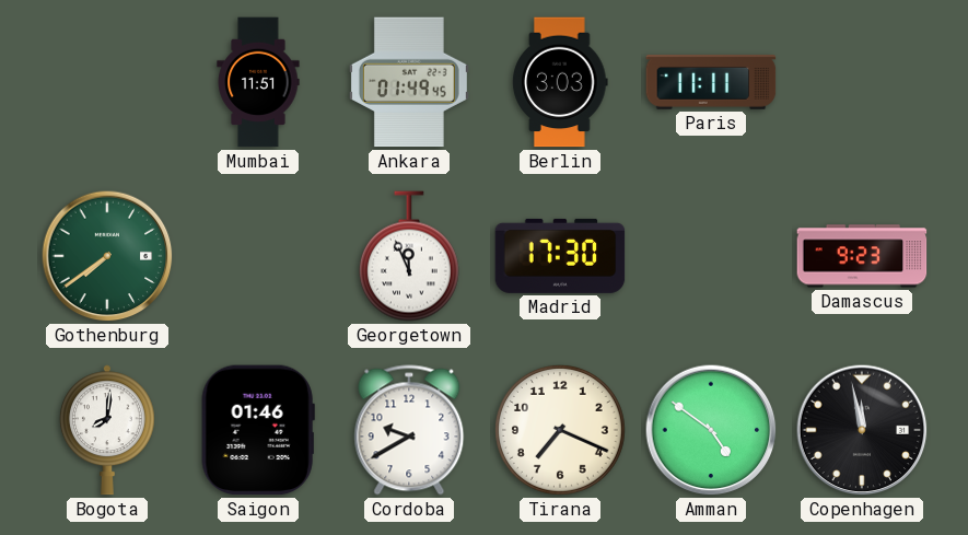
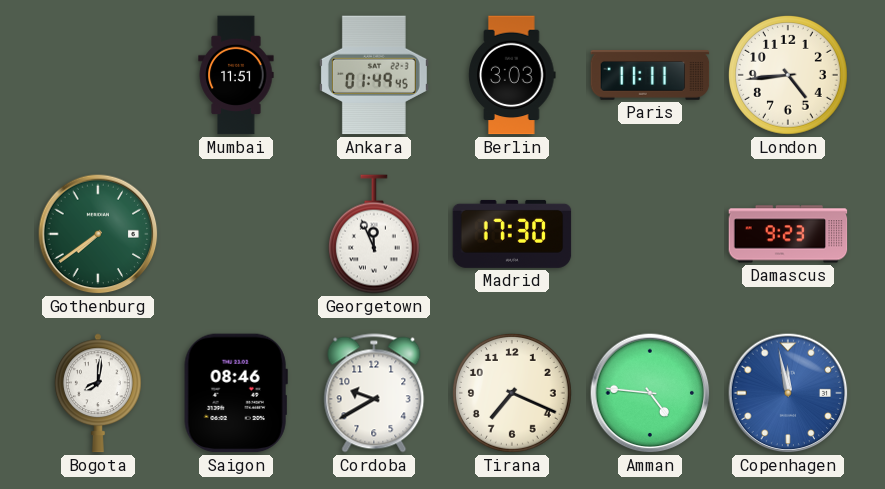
London: none -> 4:44
Saigon: 01:46 -> 08:46
Amman: 4:51 -> 4:46
Copenhagen dial: black -> blue
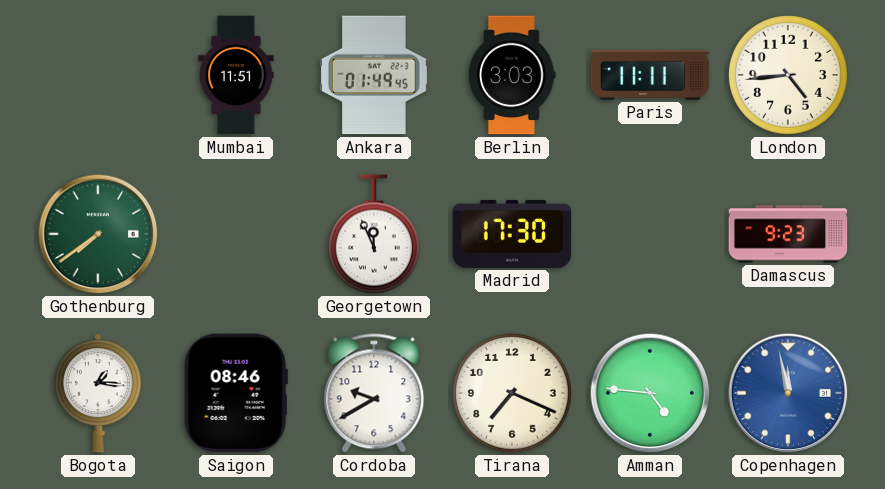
Bogota: 8:01 -> 1:16
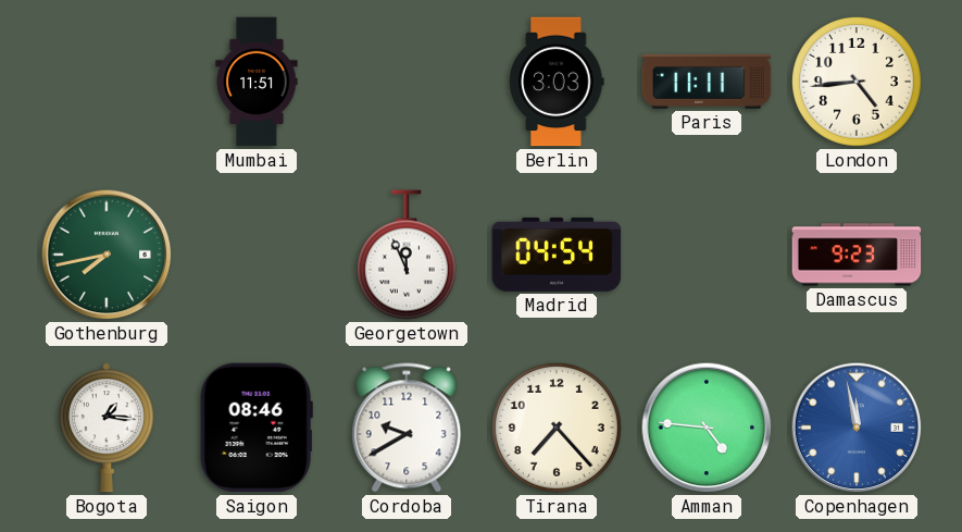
Ankara: 01:49 -> none
Gothenburg: 7:39 -> 7:43
Madrid: 17:30 -> 04:54
Tirana: 7:19 -> 7:23
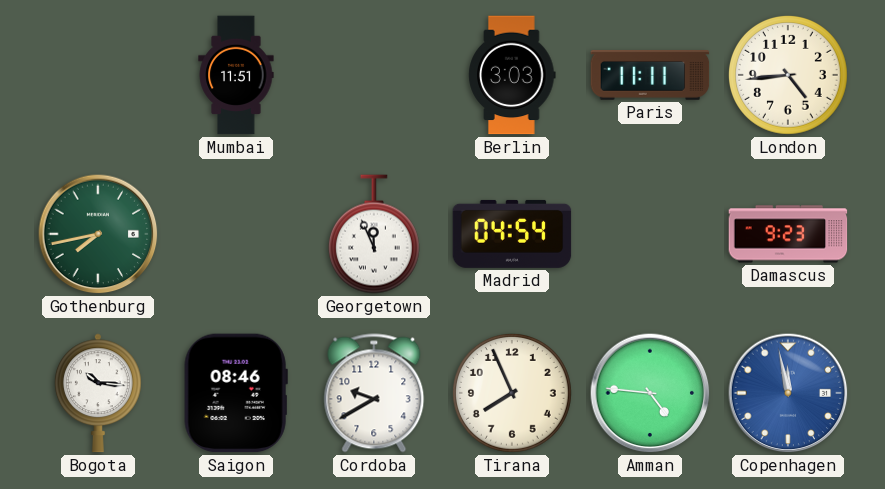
Bogota: 1:16 -> 10:16
Tirana: 7:23 -> 7:56
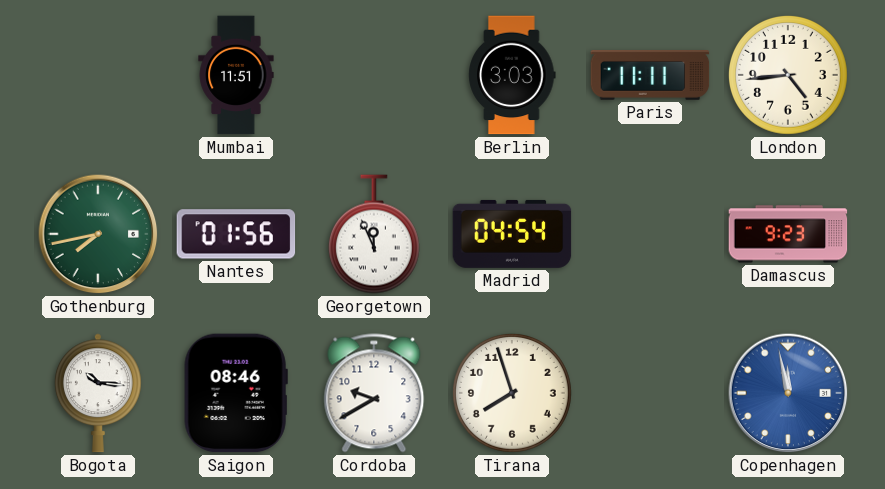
Nantes: none -> 01:56
Tirana: 7:56 -> 7:57
Amman: 4:46 -> none
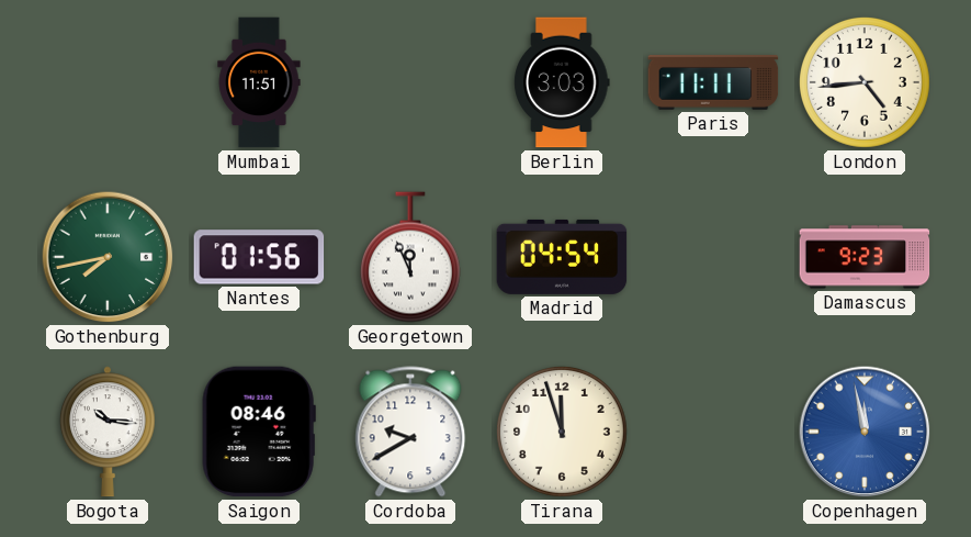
Tirana: 7:57 -> 11:57
